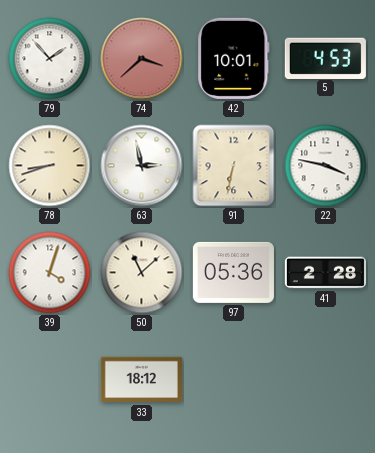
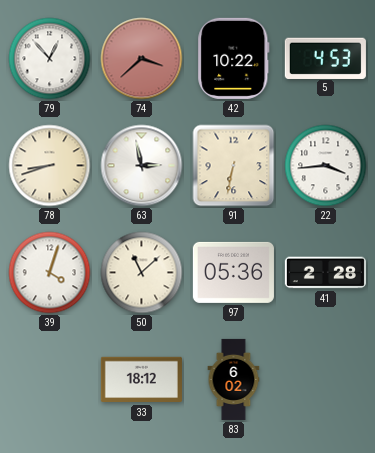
79: 1:53 -> 12:53
42: 10:01 -> 10:22
22: 3:47 -> 3:44
83: none -> 6:02
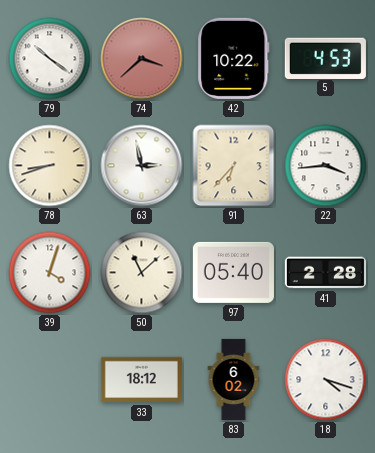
79: 12:53 -> 10:21
91: 6:32 -> 6:37
97: 05:36 -> 05:40
18: none -> 4:18
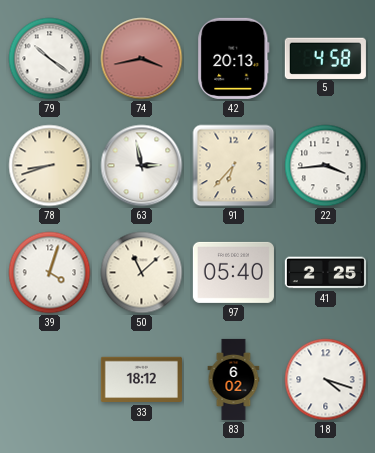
74: 3:38 -> 3:43
42: 10:22 -> 20:13
5: 4:53 -> 4:58
41: 2:28 -> 2:25
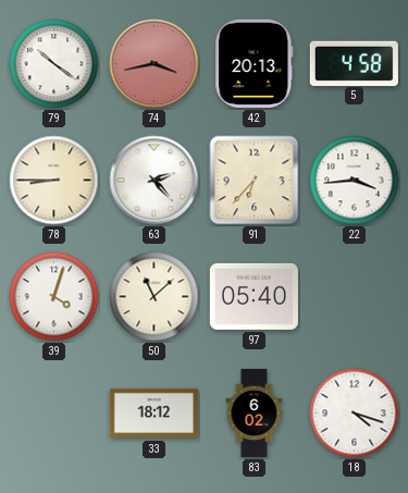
78: 8:42 -> 8:45
63: 2:58 -> 2:23
41: 2:25 -> none
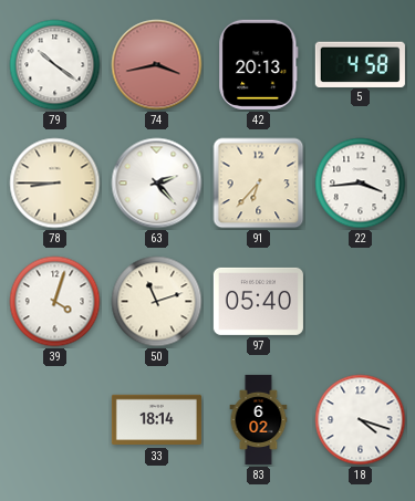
50: 11:08 -> 11:12
33: 18:12 -> 18:14
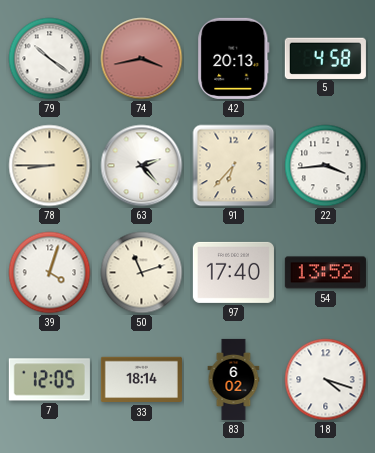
97: 05:40 -> 17:40
54: none -> 13:52
7: none -> 12:05
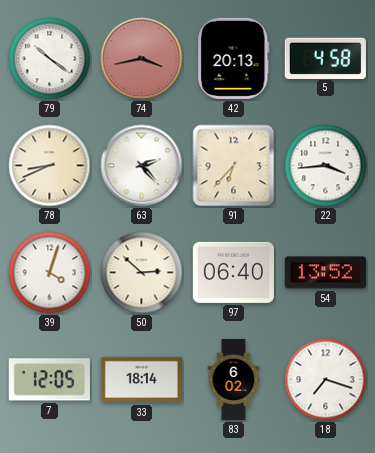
78: 8:45 -> 8:41
50: 11:12 -> 2:52
97: 17:40 -> 06:40
18: 4:18 -> 7:18
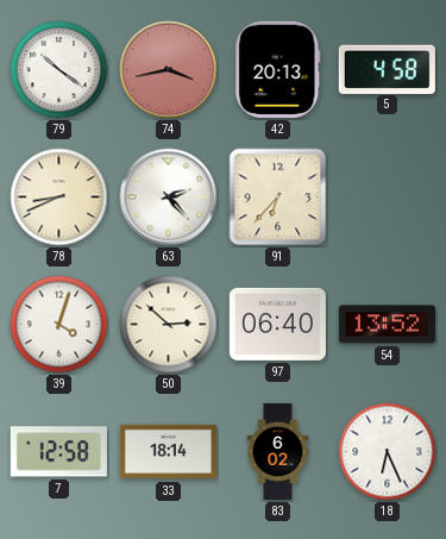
22: 3:44 -> none
7: 12:05 -> 12:58
18: 7:18 -> 6:26
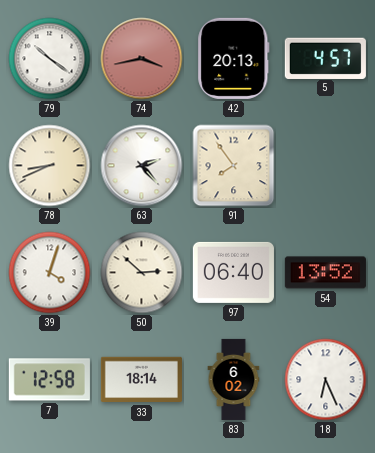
5: 4:58 -> 4:57
91: 6:37 -> 7:54
